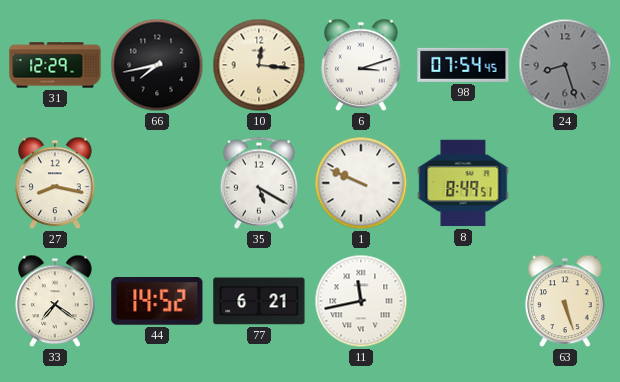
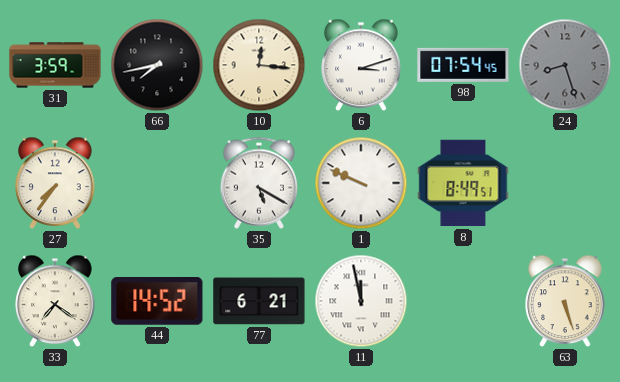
31: 12:29 -> 3:59
27: 8:17 -> 7:36
11: 11:43 -> 11:58
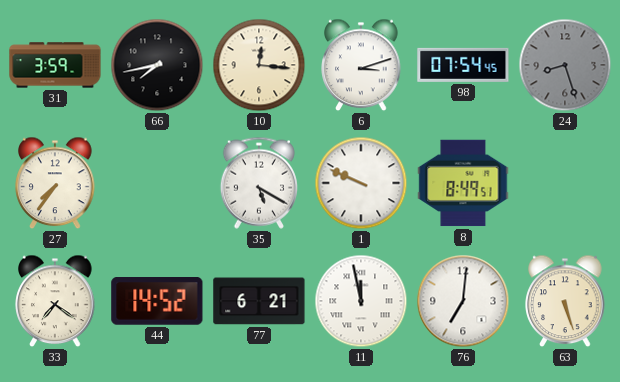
76: none -> 7:01
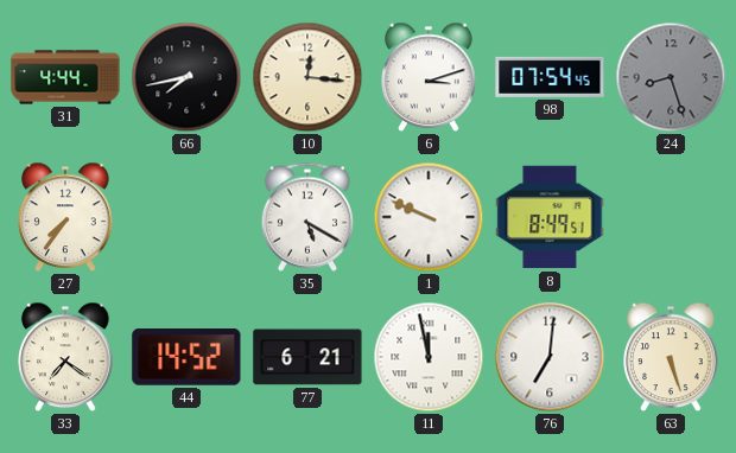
31: 3:59 -> 4:44
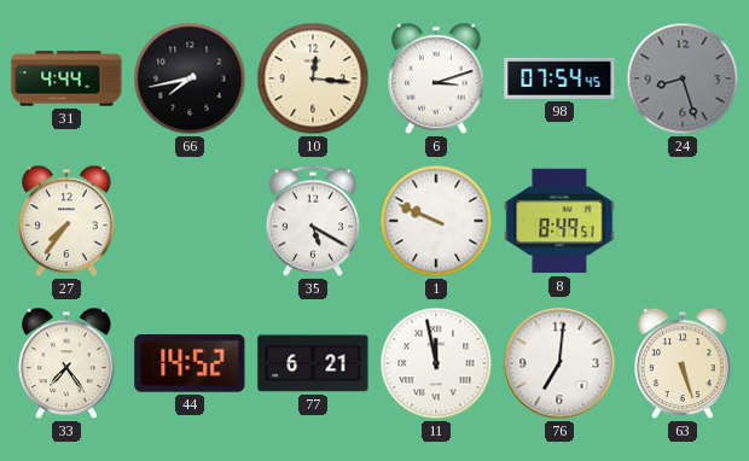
33: 7:21 -> 7:24
